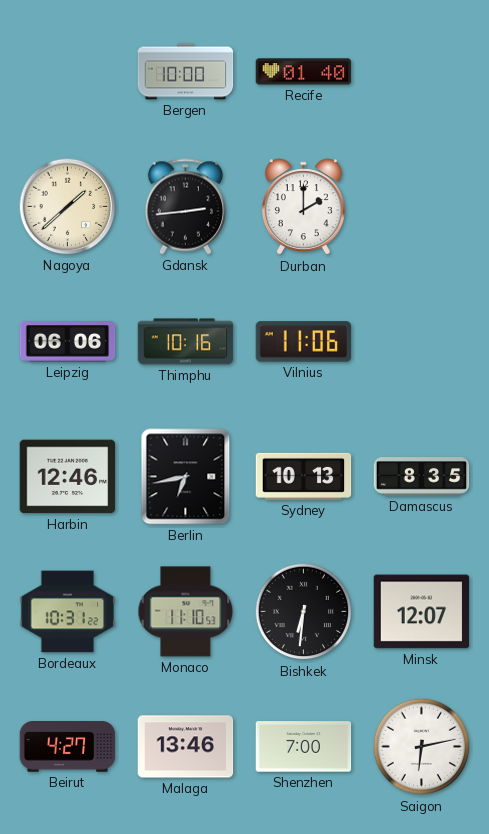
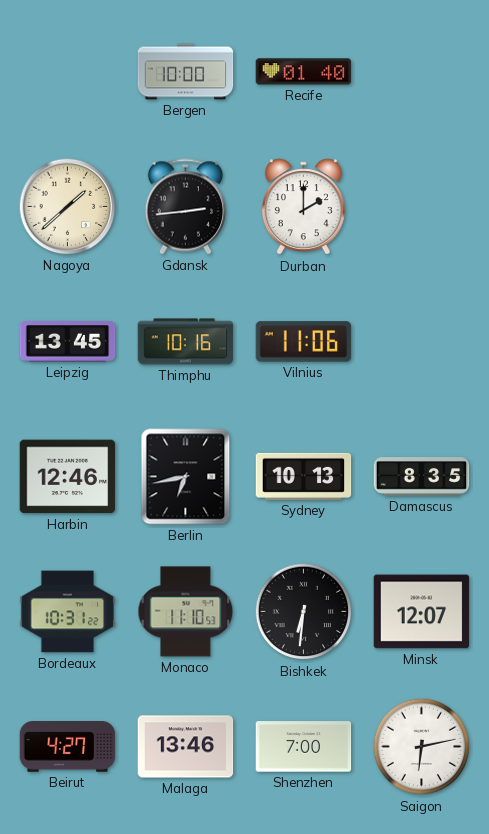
Leipzig: 06:06 -> 13:45
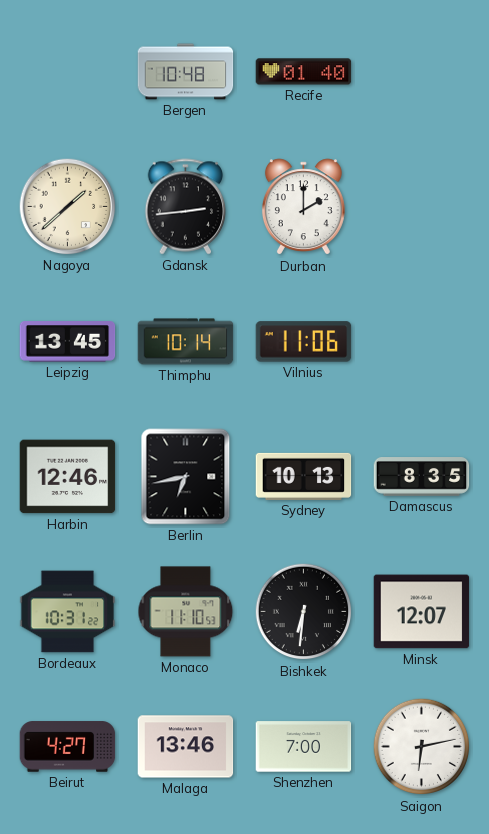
Bergen: 10:00 -> 10:48
Thimphu: 10:16 -> 10:14
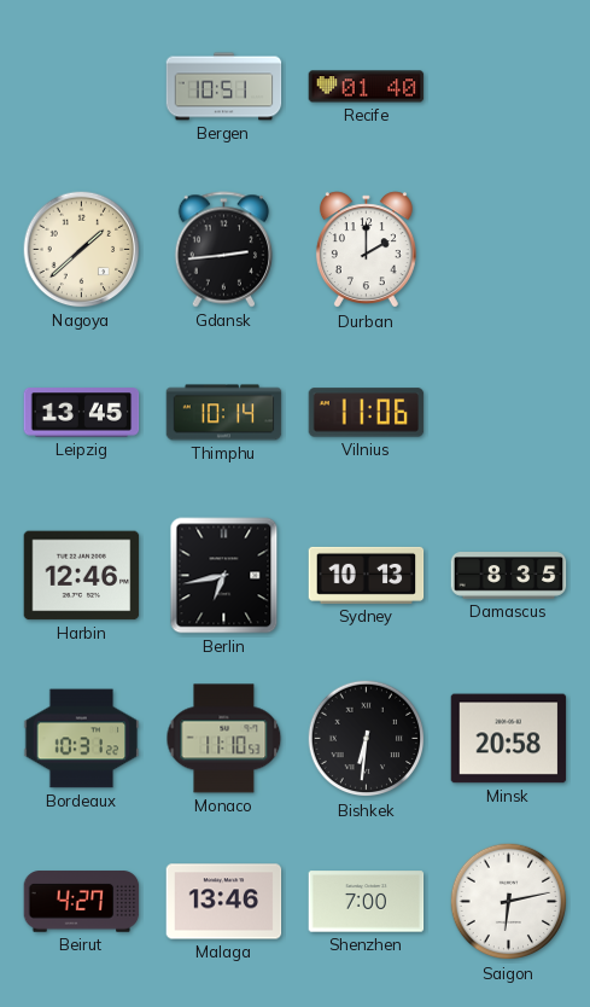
Bergen: 10:48 -> 10:51
Minsk: 12:07 -> 20:58
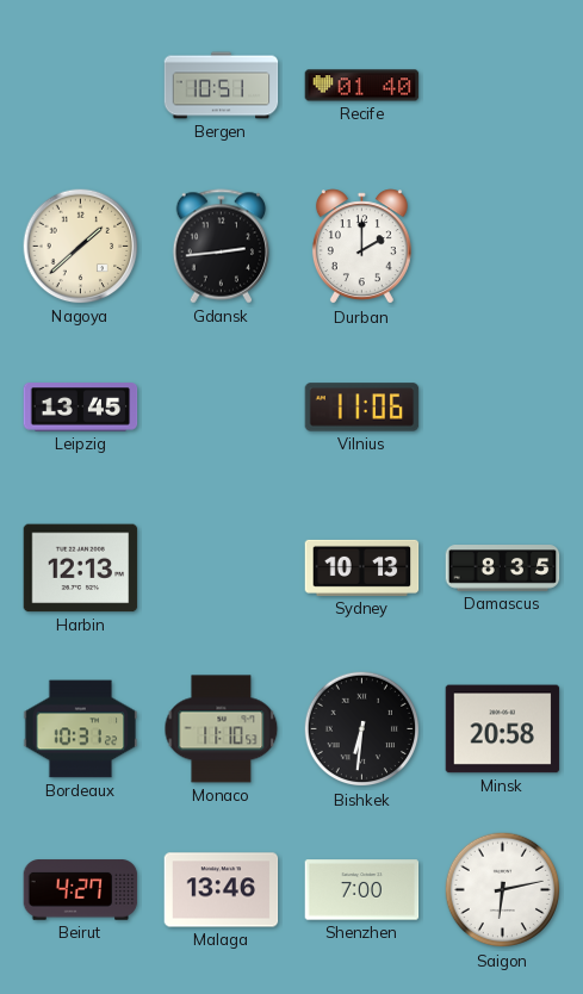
Thimphu: 10:14 -> none
Harbin: 12:46 -> 12:13
Berlin: 6:43 -> none
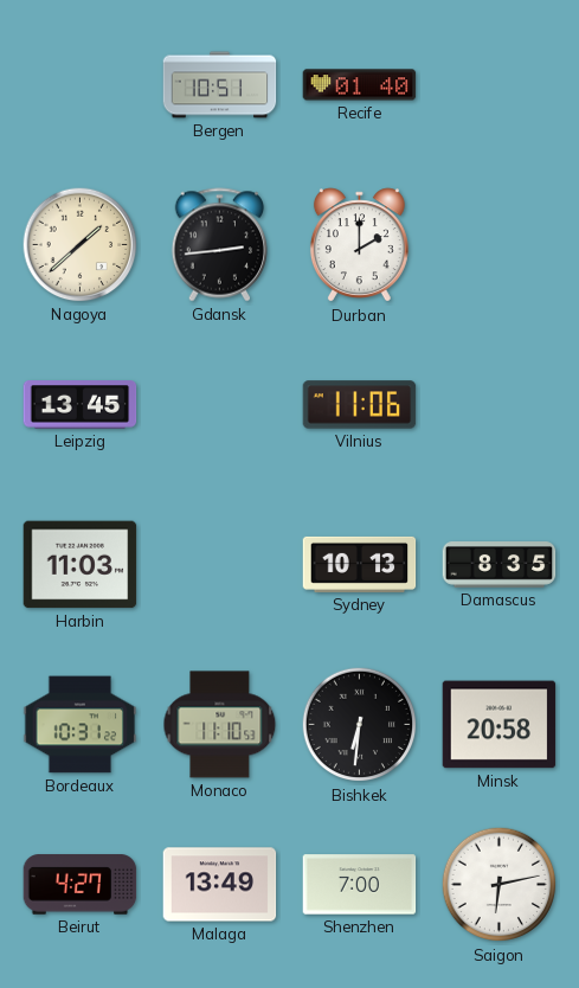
Harbin: 12:13 -> 11:03
Malaga: 13:46 -> 13:49
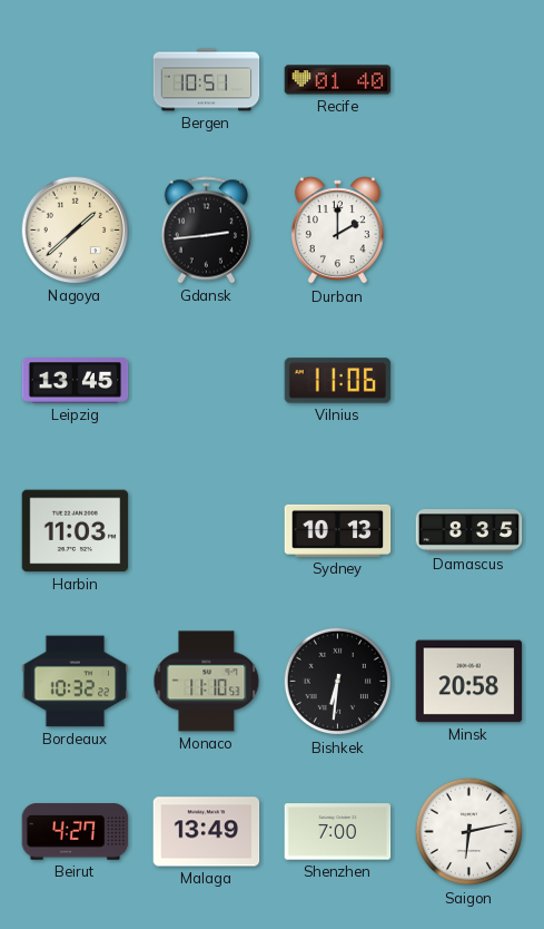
Bordeaux: 10:31 -> 10:32
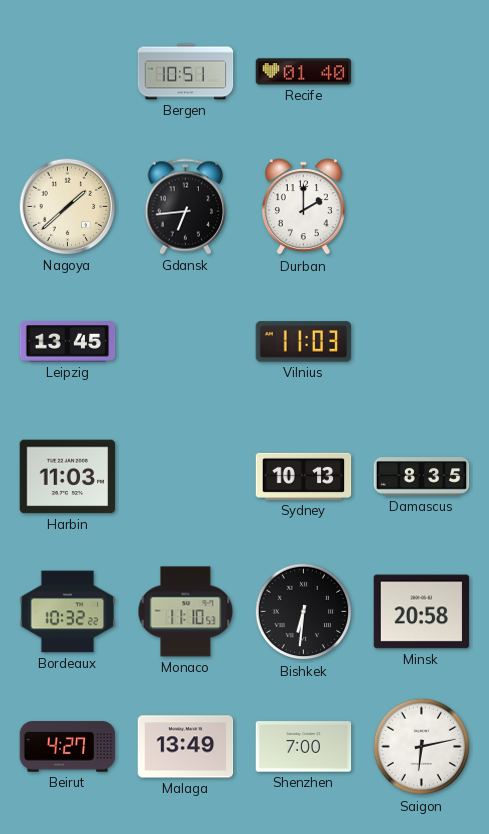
Gdansk: 2:44 -> 6:44
Vilnius: 11:06 -> 11:03
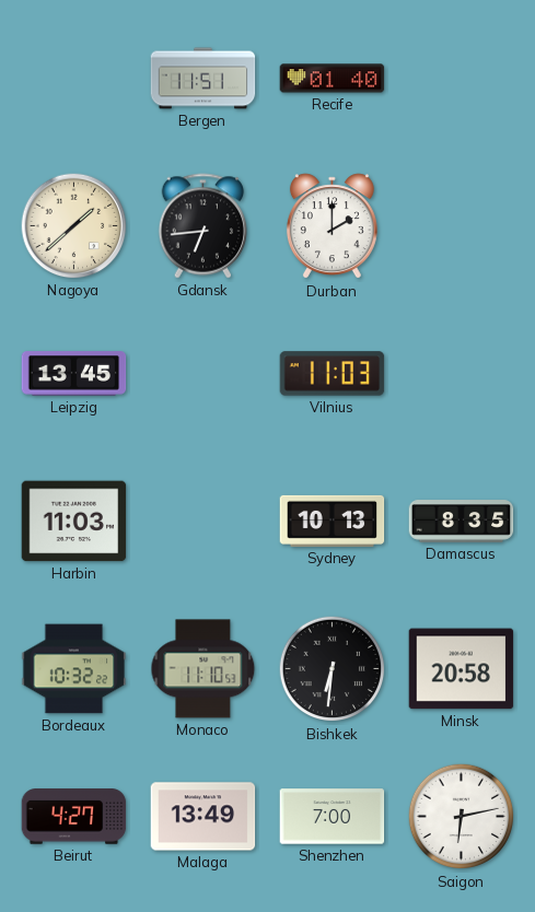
Bergen: 10:51 -> 11:51
